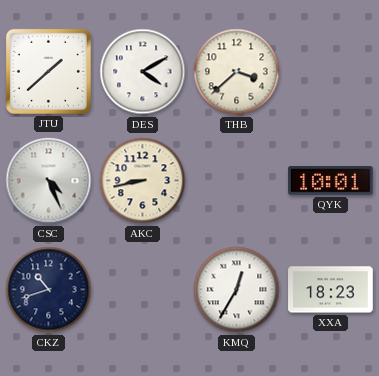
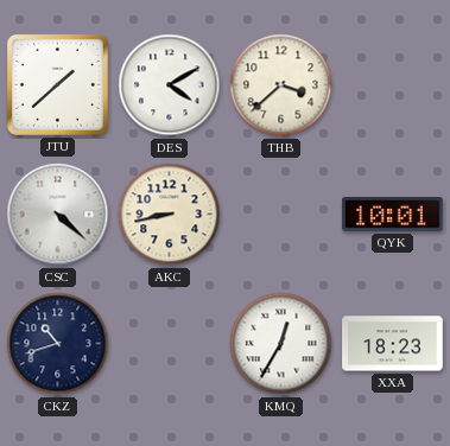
CSC: 4:26 -> 4:22
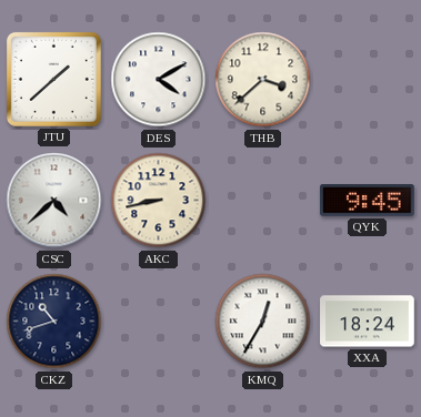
CSC: 4:22 -> 4:38
QYK: 10:01 -> 9:45
XXA: 18:23 -> 18:24
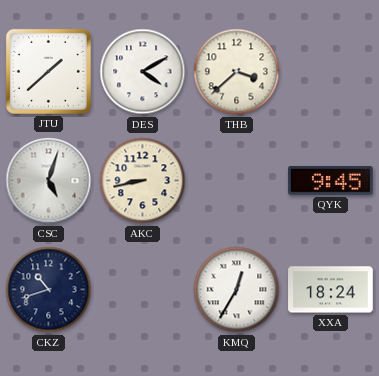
CSC: 4:38 -> 5:03
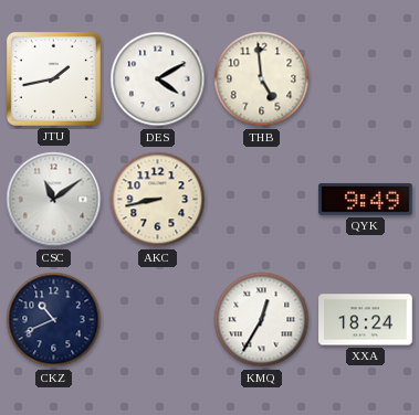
JTU: 1:38 -> 1:43
THB: 3:38 -> 4:59
CSC: 5:03 -> 11:09
QYK: 9:45 -> 9:49
CKZ: 10:42 -> 10:41
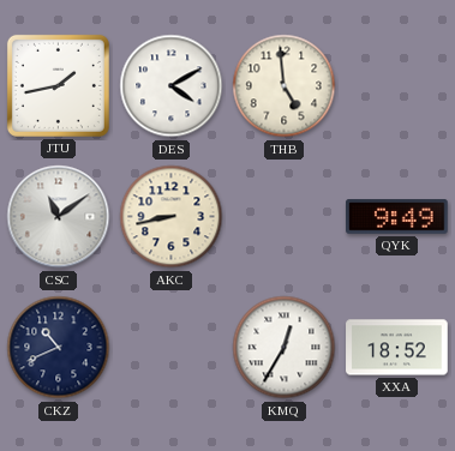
XXA: 18:24 -> 18:52
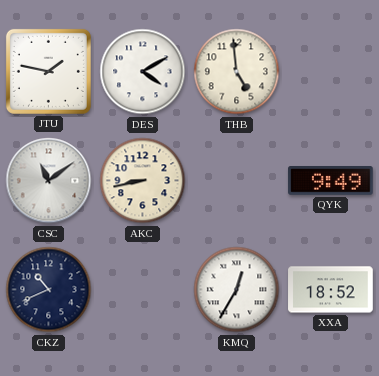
JTU: 1:43 -> 1:47
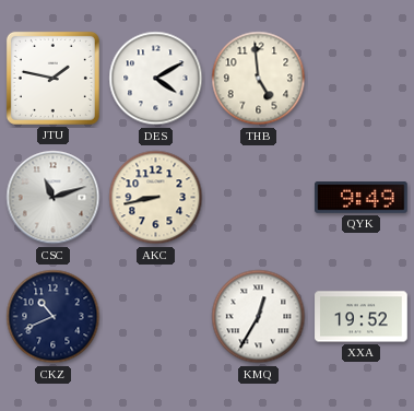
CSC: 11:09 -> 11:12
XXA: 18:52 -> 19:52
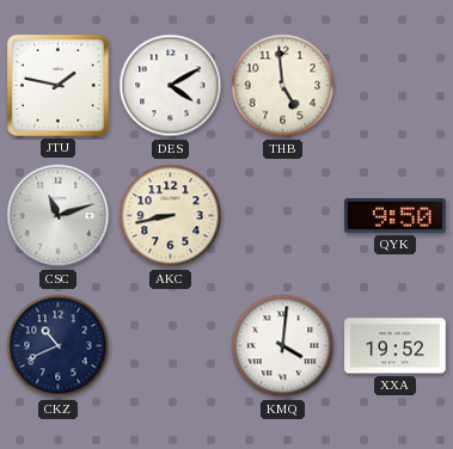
QYK: 9:49 -> 9:50
KMQ: 12:35 -> 4:01
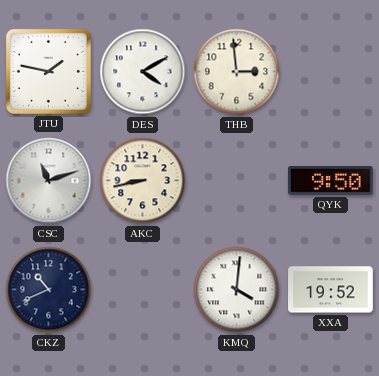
THB: 4:59 -> 2:59
